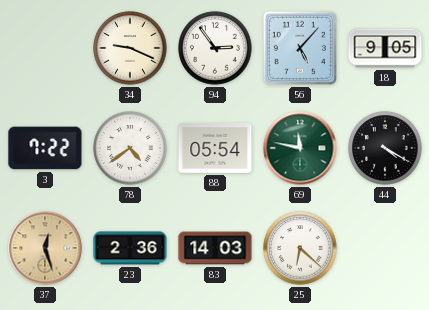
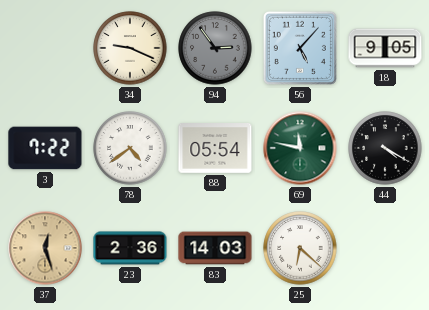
94 dial: white -> grey
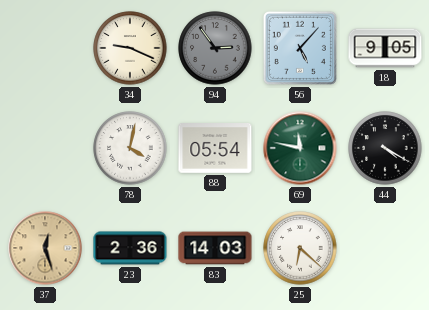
3: 7:22 -> none
78: 4:39 -> 4:02
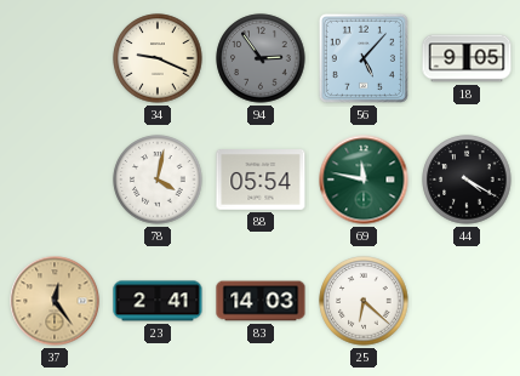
37: 12:27 -> 12:24
23: 2:36 -> 2:41
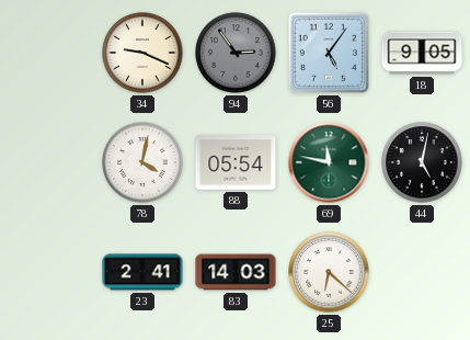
56: 5:07 -> 5:06
44: 4:20 -> 5:02
37: 12:24 -> none
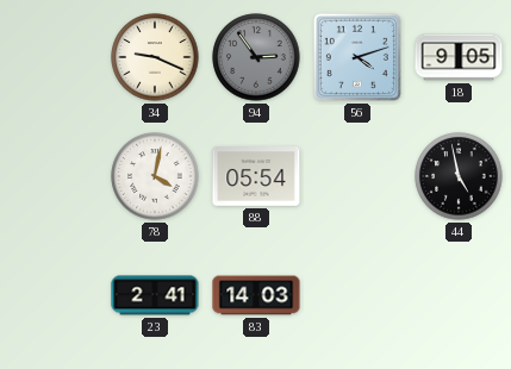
56: 5:06 -> 4:12
69: 11:47 -> none
44: 5:02 -> 4:58
25: 6:22 -> none
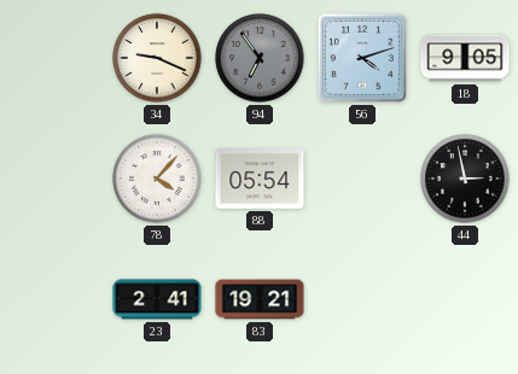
94: 2:54 -> 6:54
78: 4:02 -> 4:07
44: 4:58 -> 2:58
83: 14:03 -> 19:21
